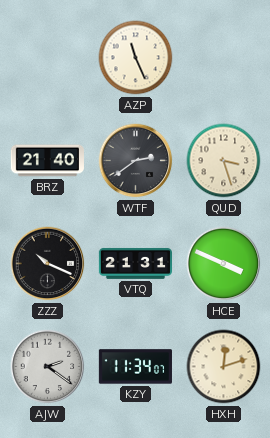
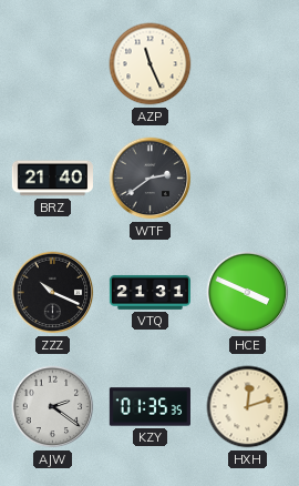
QUD: 3:27 -> none
KZY: 11:34 -> 01:35
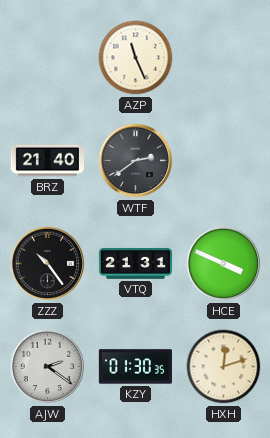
ZZZ: 10:19 -> 10:24
KZY: 01:35 -> 01:30
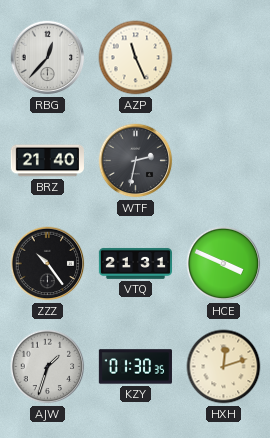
RBG: none -> 12:37
WTF: 2:39 -> 2:32
AJW: 2:21 -> 1:33
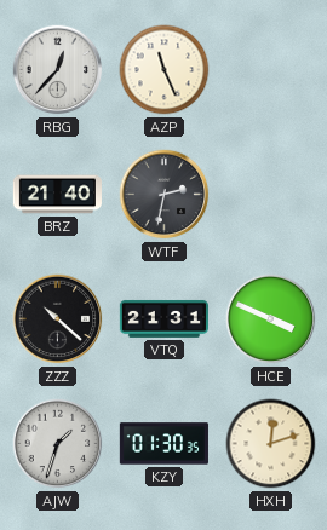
ZZZ: 10:24 -> 10:22
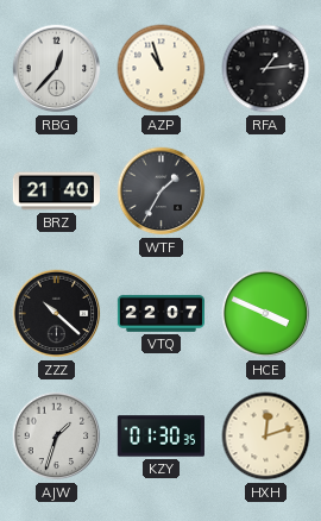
AZP: 11:26 -> 10:57
RFA: none -> 1:14
WTF: 2:32 -> 1:35
VTQ: 21:31 -> 22:07
